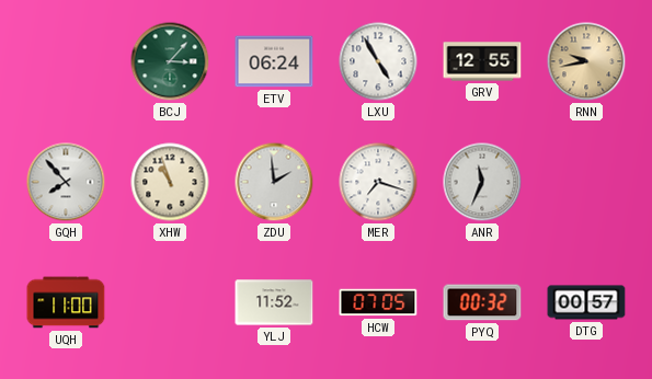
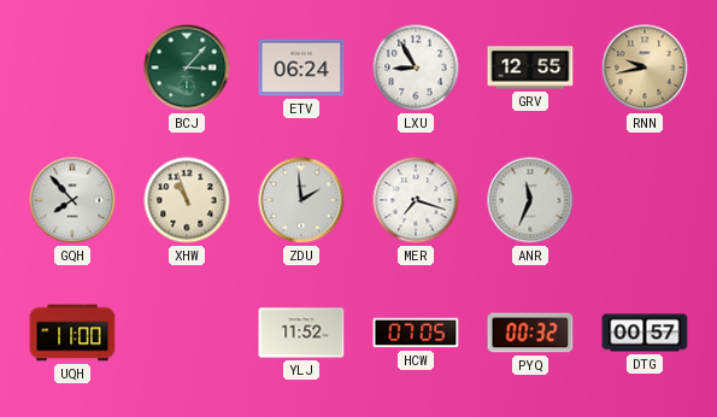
LXU: 4:55 -> 8:55
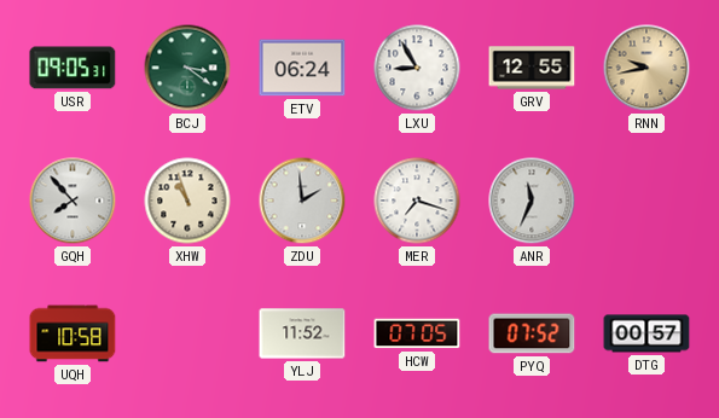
USR: none -> 09:05
BCJ: 3:07 -> 3:21
UQH: 11:00 -> 10:58
PYQ: 00:32 -> 07:52
